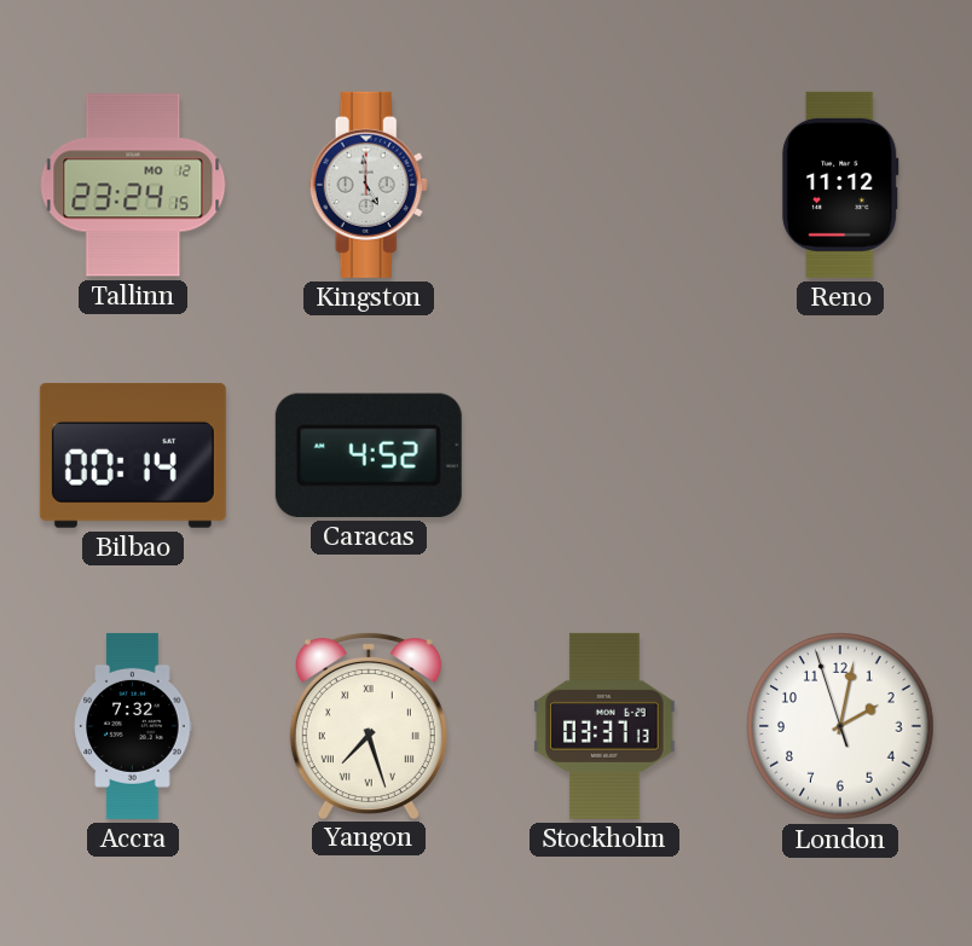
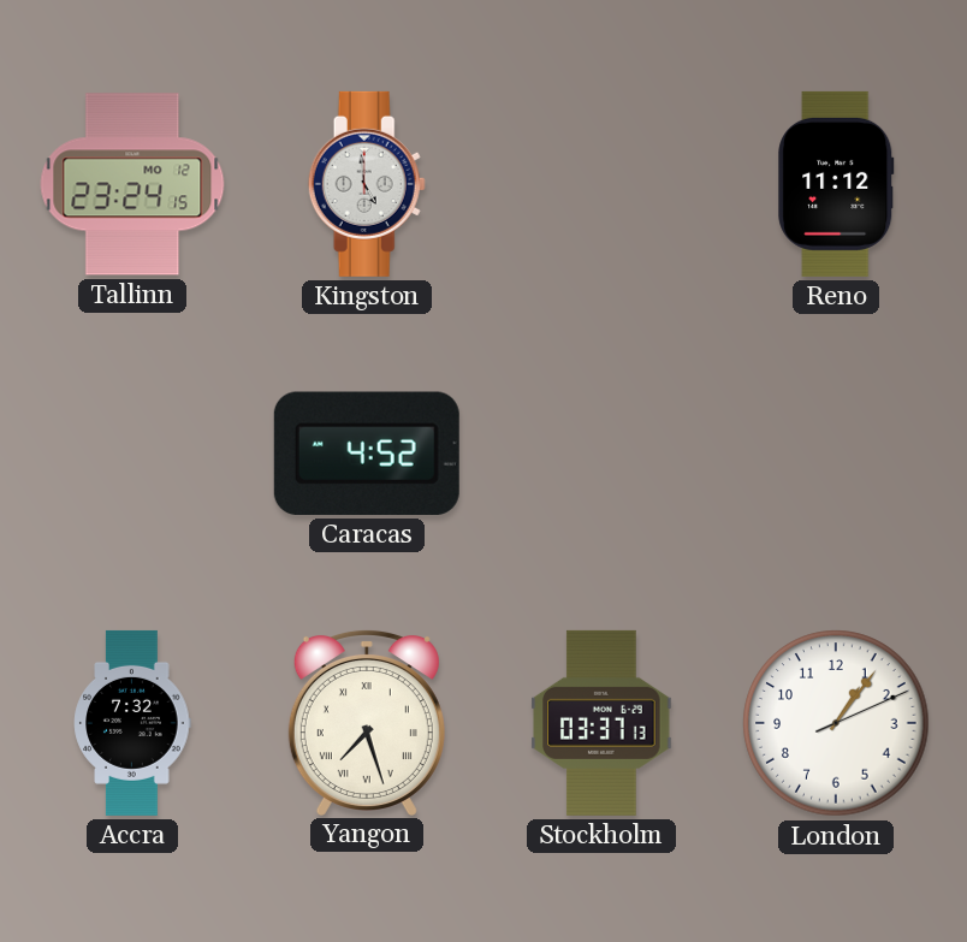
Bilbao: 00:14 -> none
London: 2:01 -> 1:06
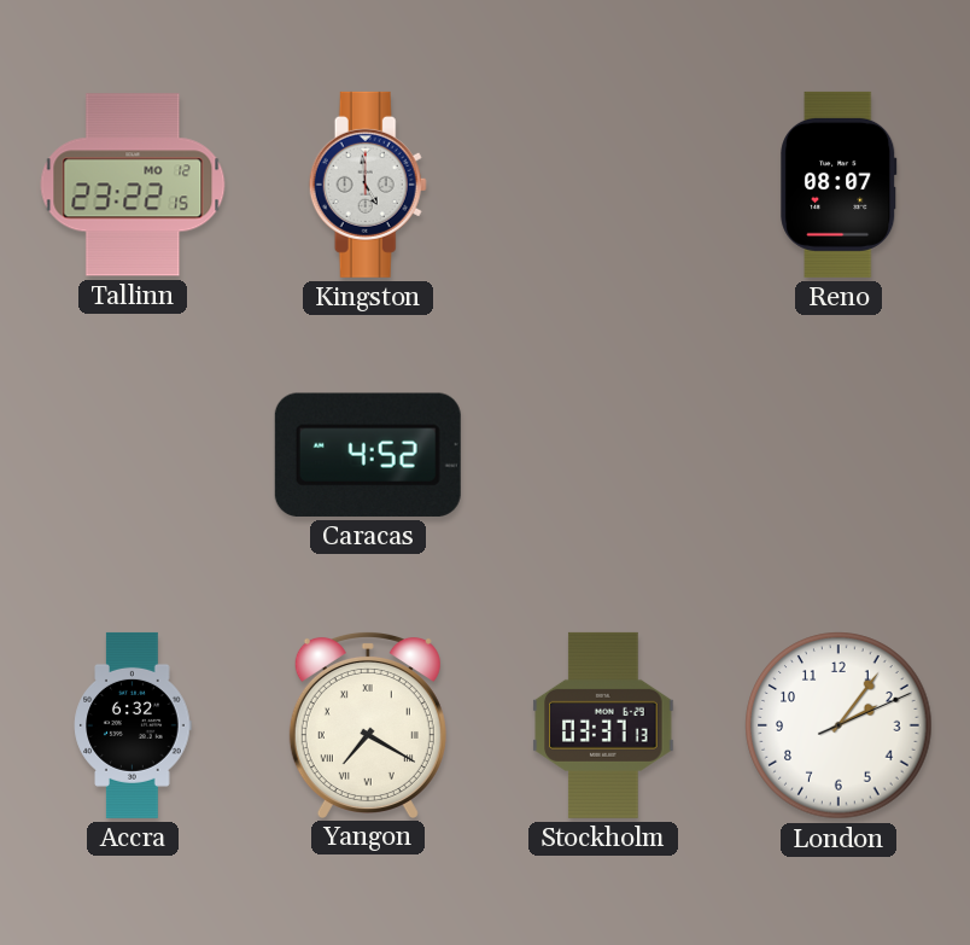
Tallinn: 23:24 -> 23:22
Reno: 11:12 -> 08:07
Accra: 7:32 -> 6:32
Yangon: 7:27 -> 7:20
London: 1:06 -> 2:06
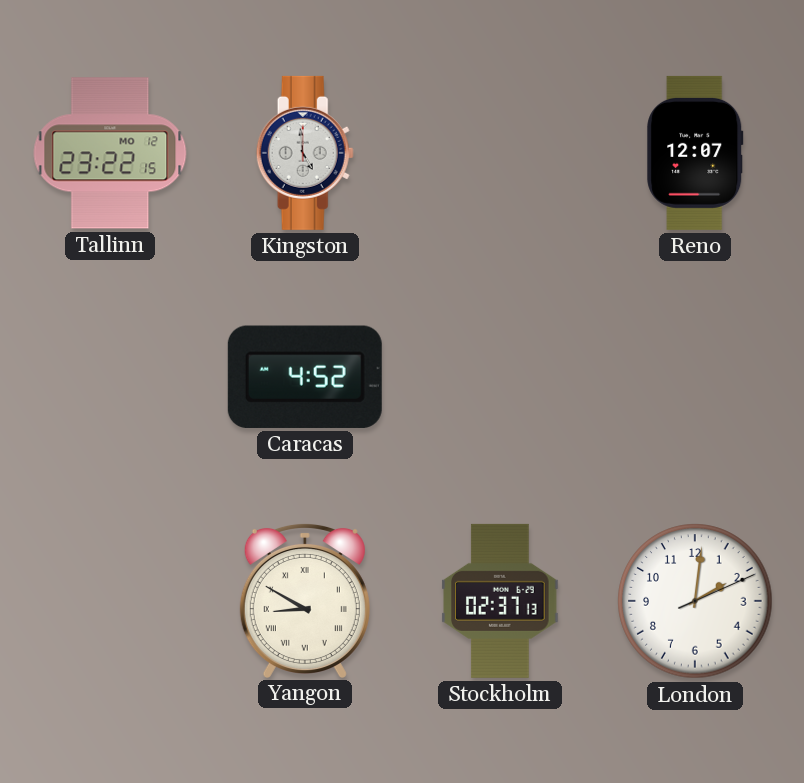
Reno: 08:07 -> 12:07
Accra: 6:32 -> none
Yangon: 7:20 -> 8:50
Stockholm: 03:37 -> 02:37
London: 2:06 -> 2:01
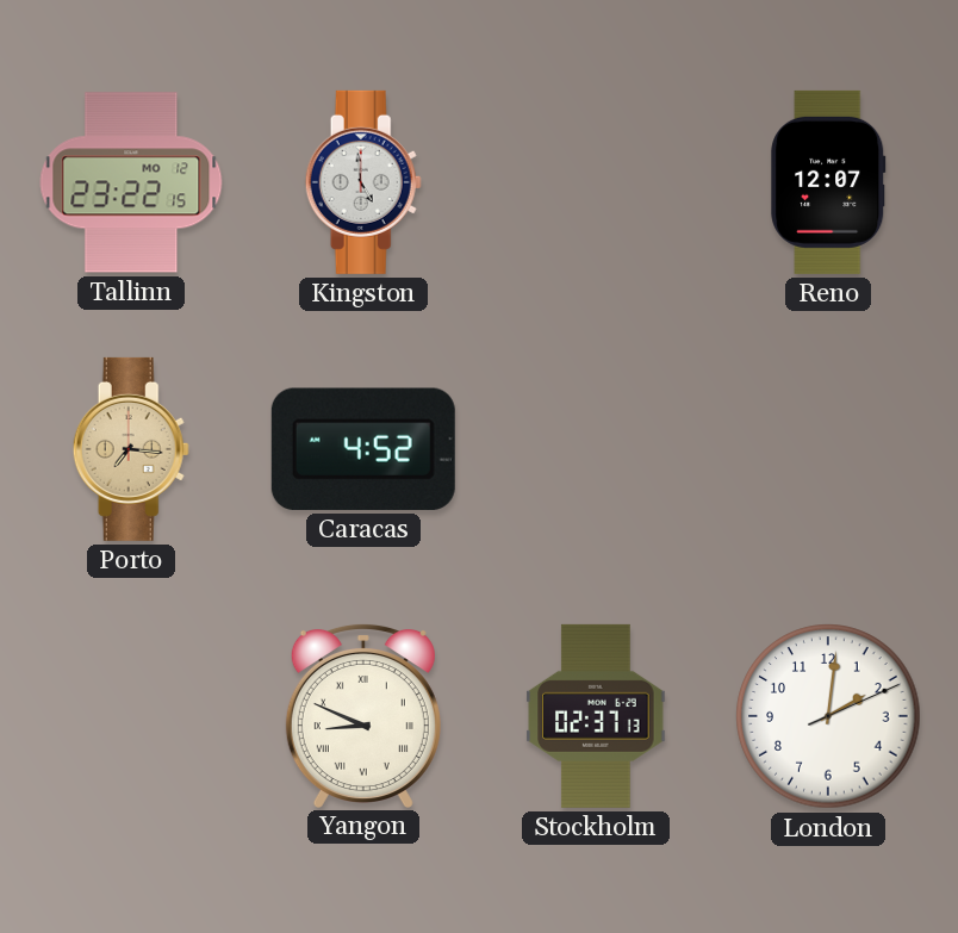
Porto: none -> 7:16
Yangon: 8:50 -> 8:49
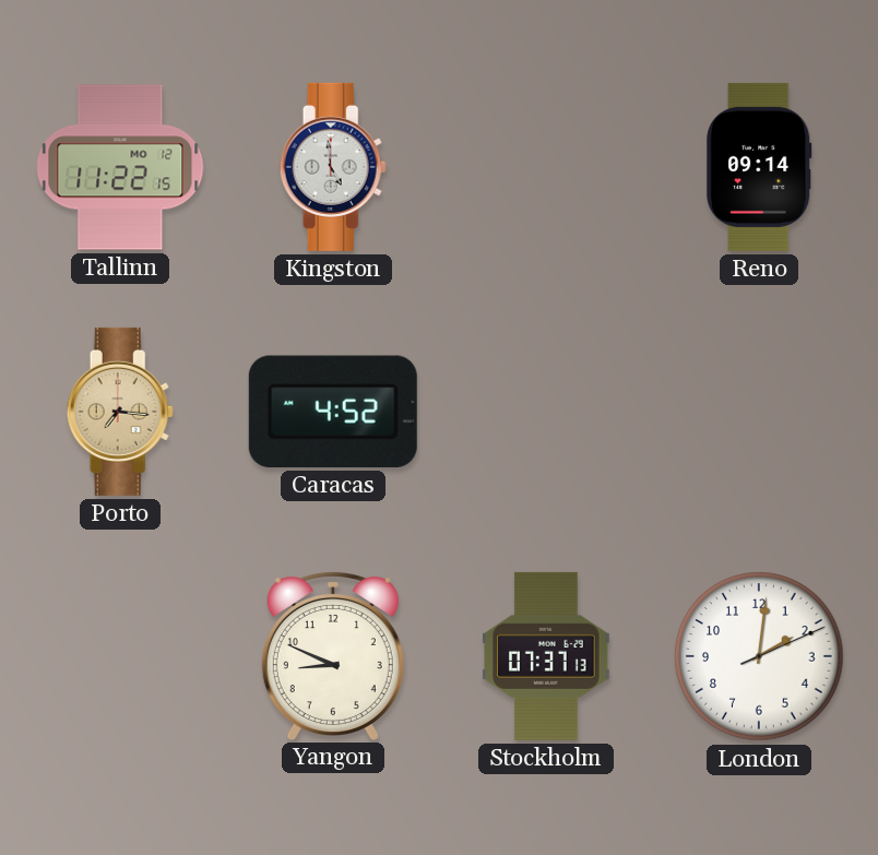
Tallinn: 23:22 -> 11:22
Reno: 12:07 -> 09:14
Yangon numerals: Roman -> Arabic
Stockholm: 02:37 -> 07:37
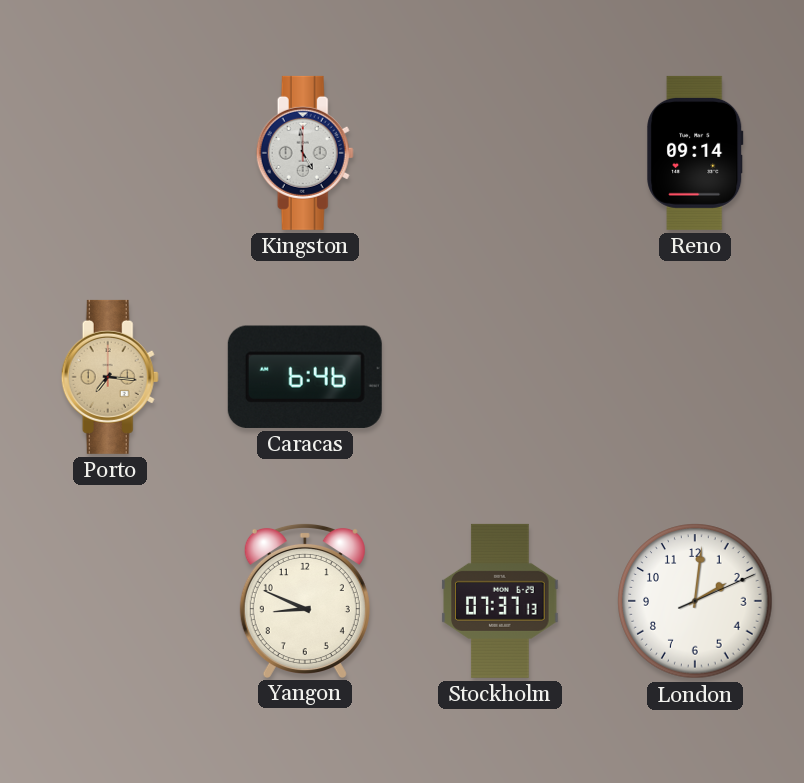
Tallinn: 11:22 -> none
Caracas: 4:52 -> 6:46
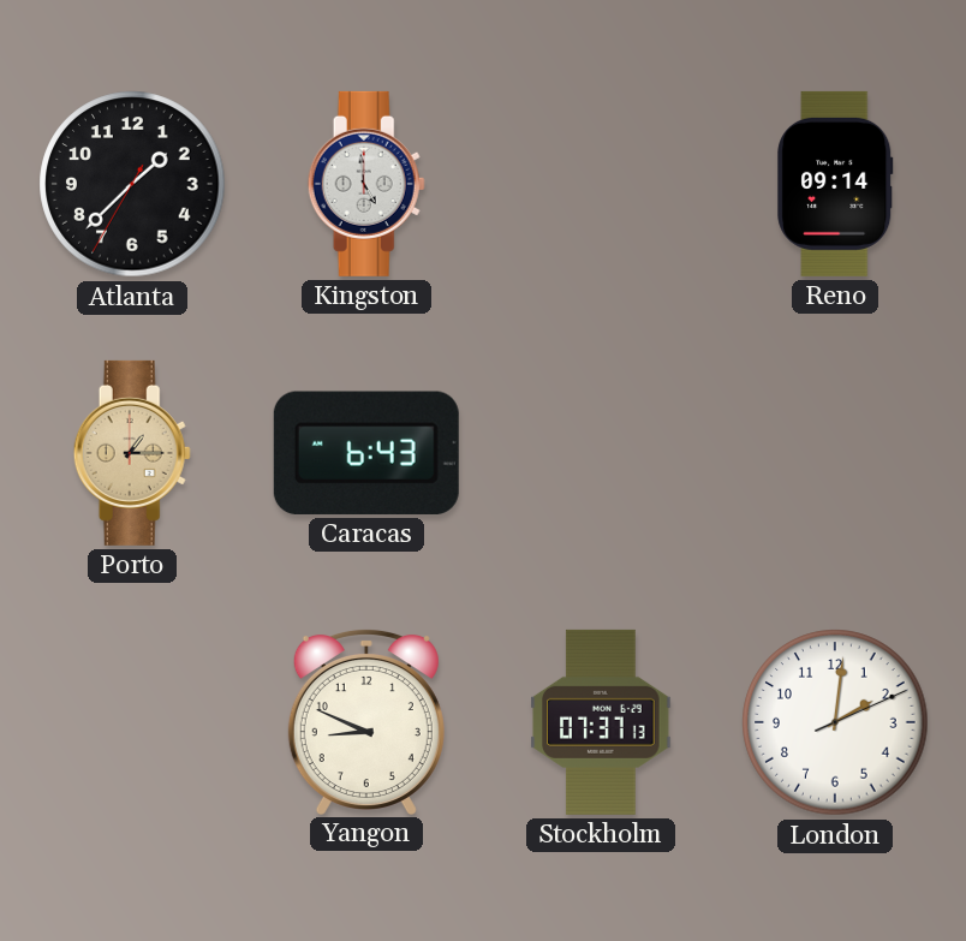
Atlanta: none -> 1:37
Porto: 7:16 -> 1:15
Caracas: 6:46 -> 6:43
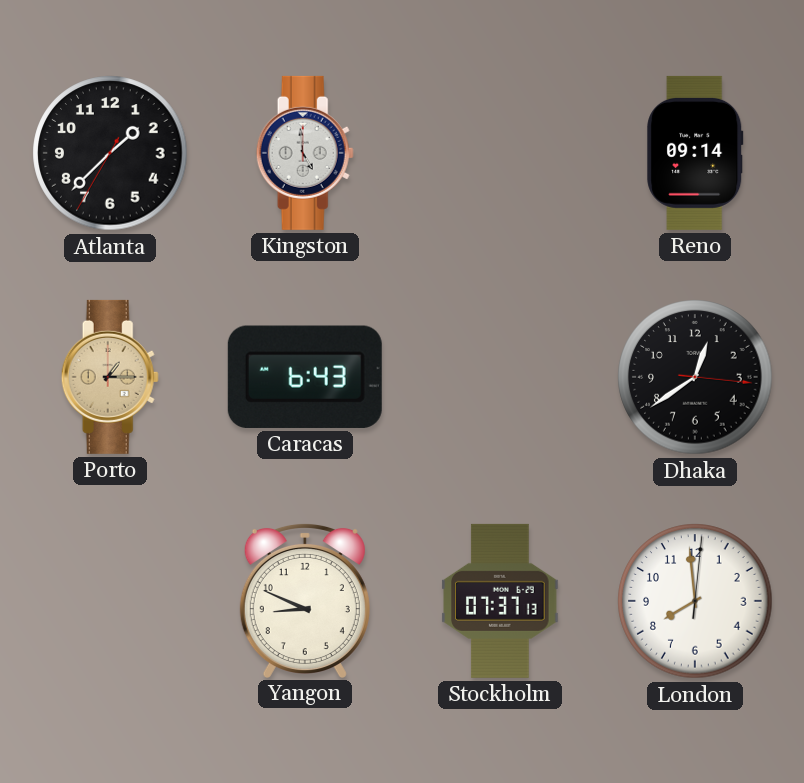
Dhaka: none -> 12:39
London: 2:01 -> 7:59
